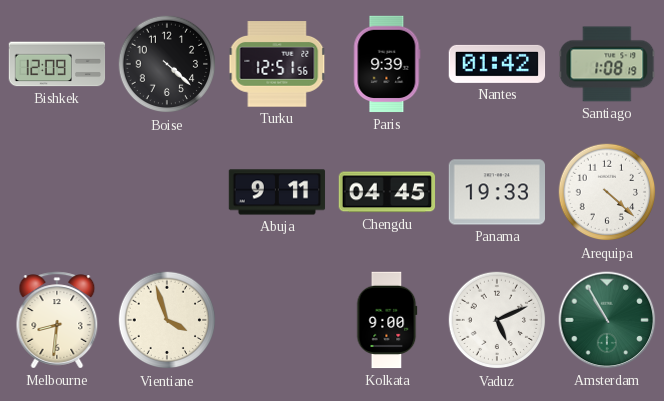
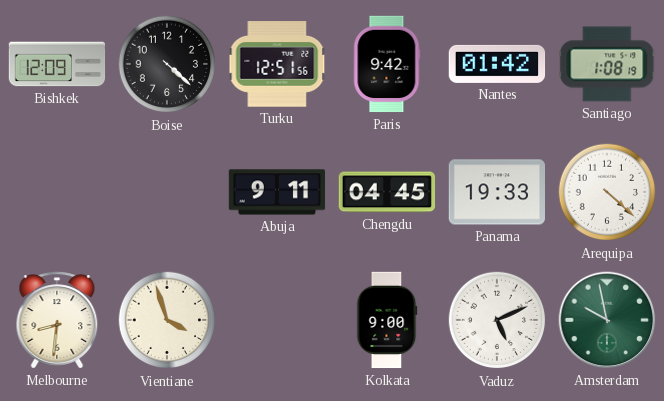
Paris: 9:39 -> 9:42
Amsterdam: 10:55 -> 9:58
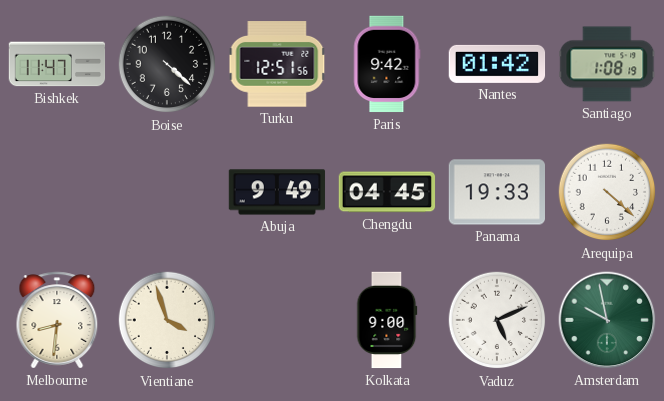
Bishkek: 12:09 -> 11:47
Abuja: 9:11 -> 9:49
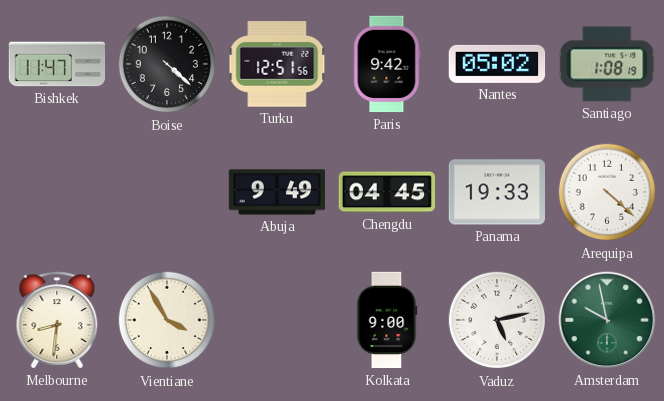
Nantes: 01:42 -> 05:02
Vientiane: 3:57 -> 3:55
Vaduz: 5:11 -> 5:13
